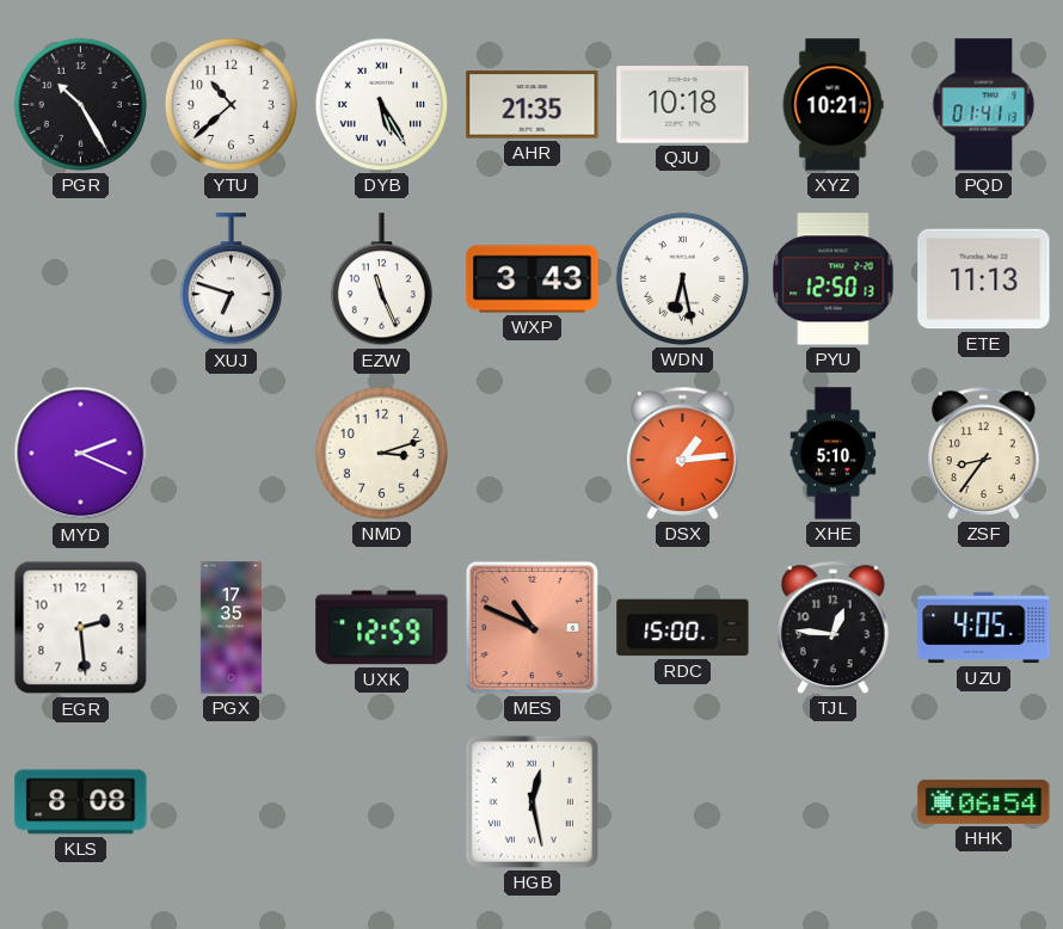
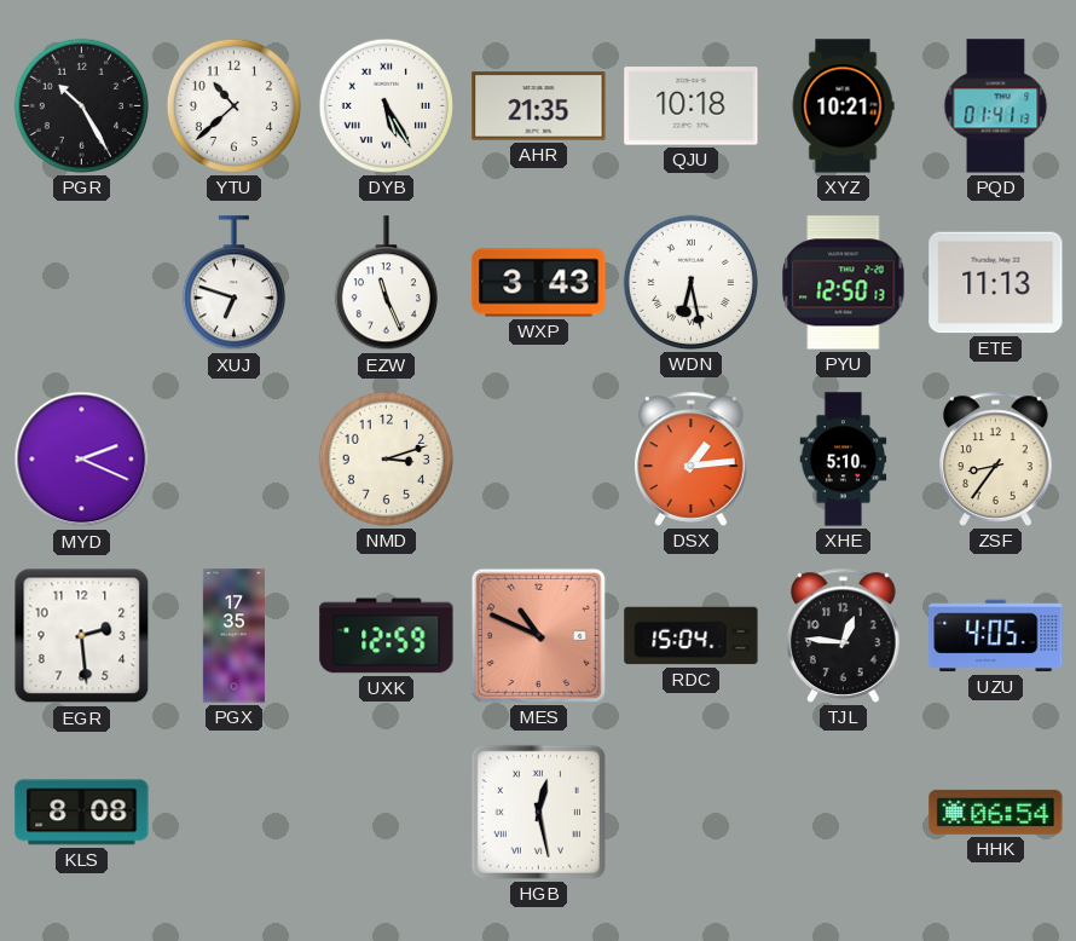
RDC: 15:00 -> 15:04
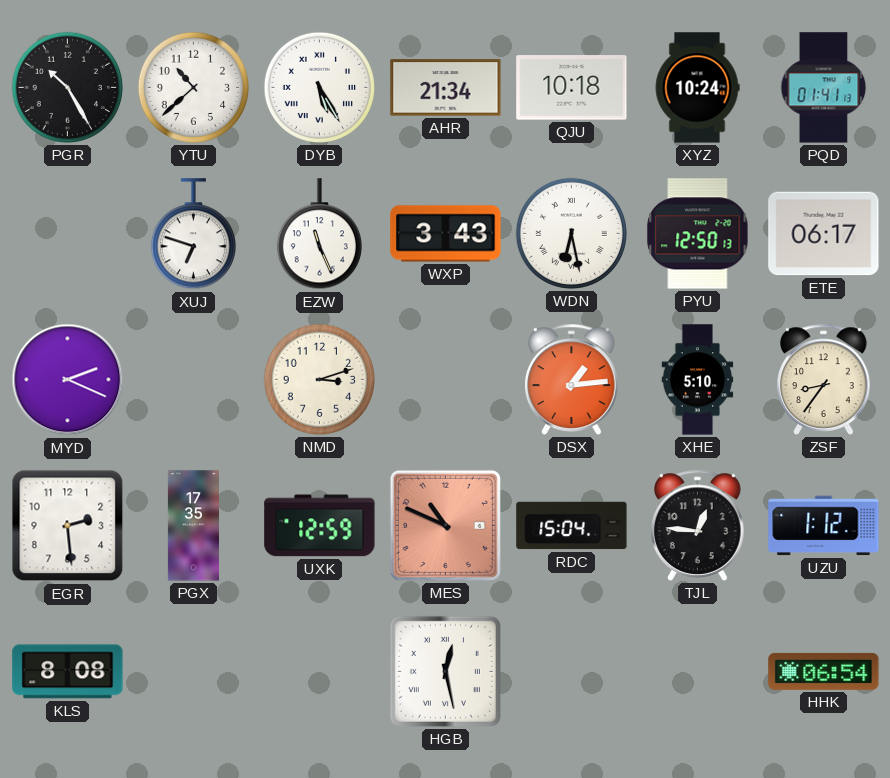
AHR: 21:35 -> 21:34
XYZ: 10:21 -> 10:24
ETE: 11:13 -> 06:17
UZU: 4:05 -> 1:12
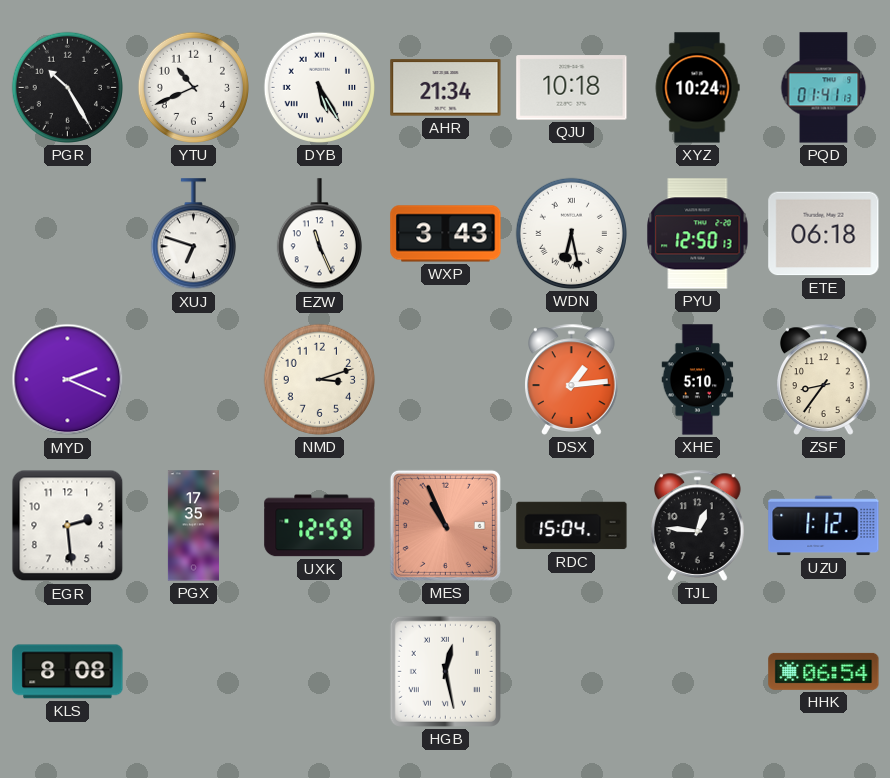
YTU: 10:38 -> 10:41
ETE: 06:17 -> 06:18
MES: 10:49 -> 10:56
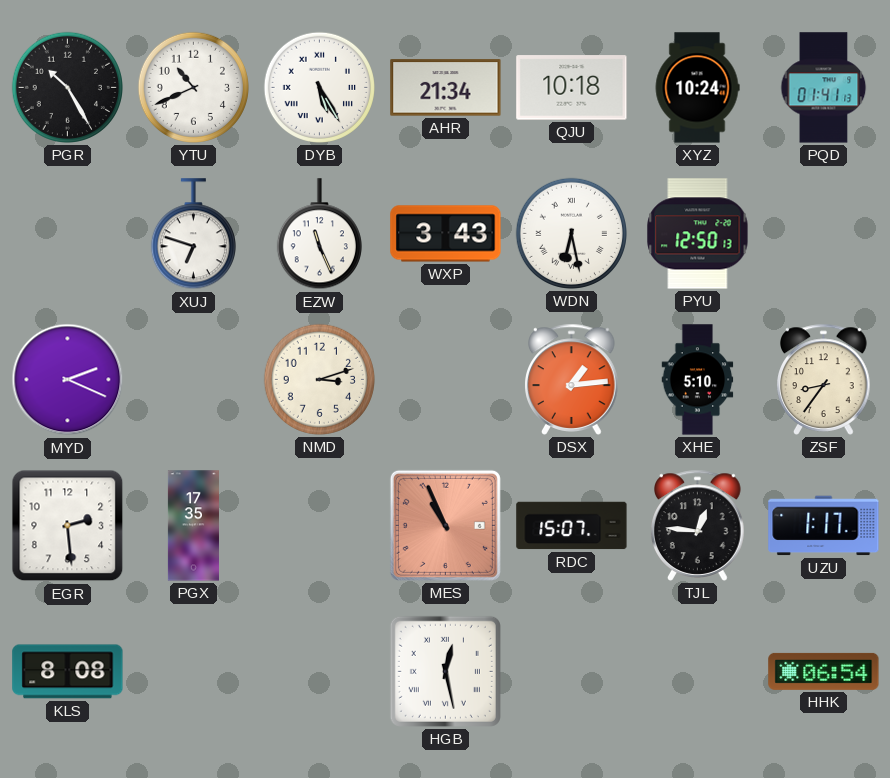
ETE: 06:18 -> none
UXK: 12:59 -> none
RDC: 15:04 -> 15:07
UZU: 1:12 -> 1:17
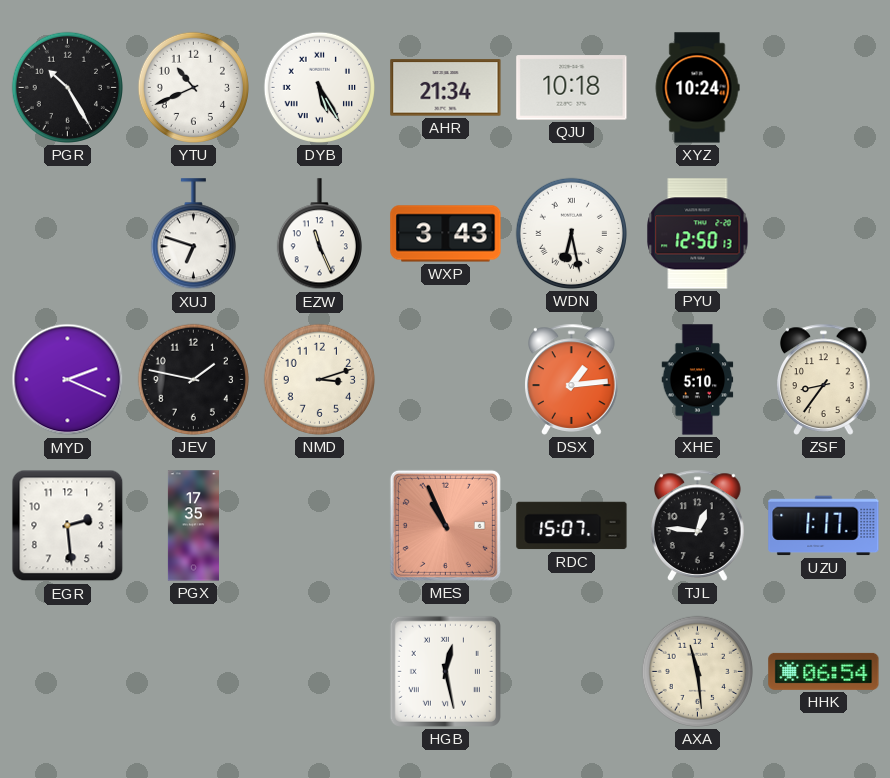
PQD: 01:41 -> none
JEV: none -> 1:47
KLS: 8:08 -> none
AXA: none -> 11:29
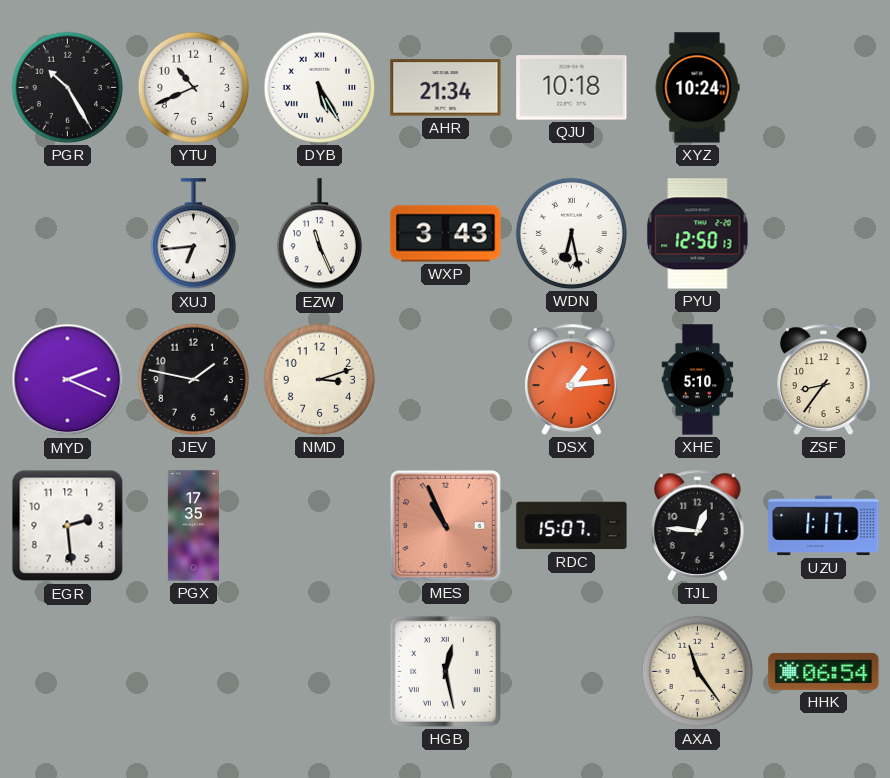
XUJ: 6:48 -> 6:44
AXA: 11:29 -> 11:24
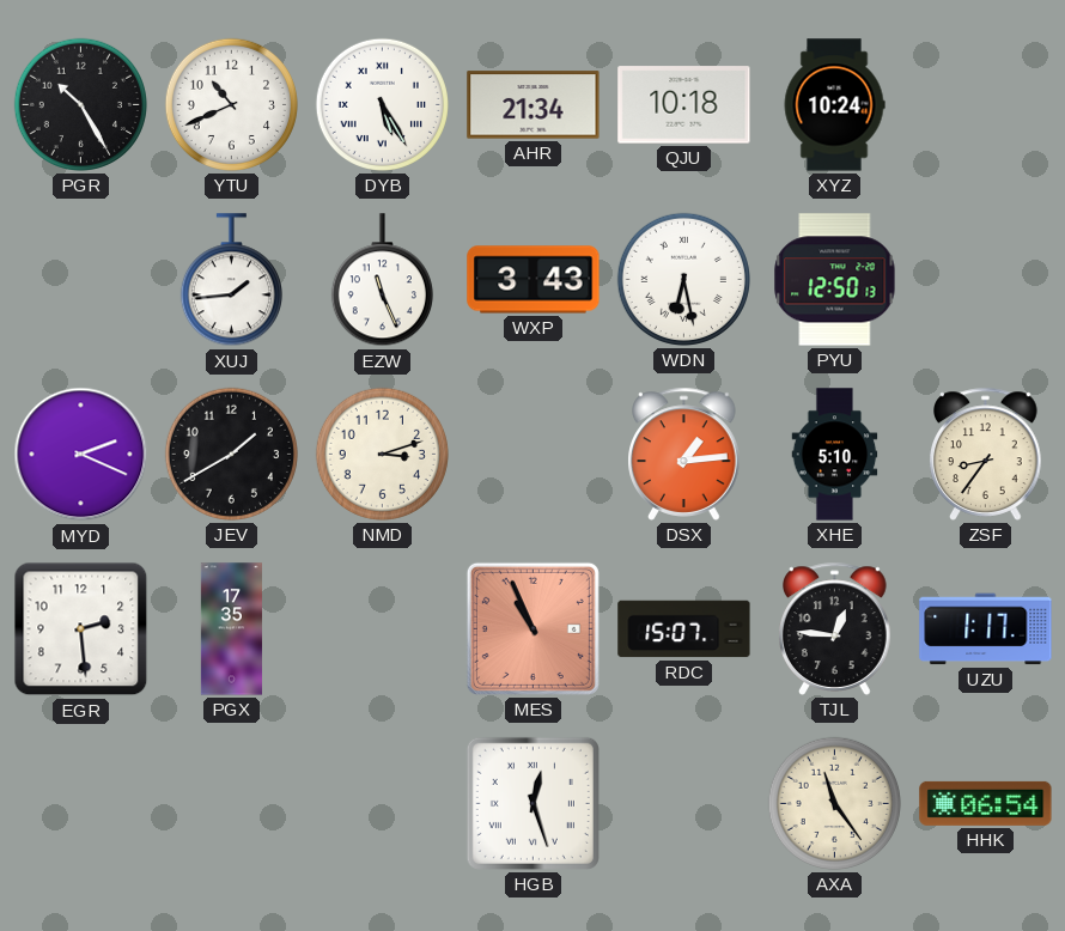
XUJ: 6:44 -> 1:44
JEV: 1:47 -> 1:40
HGB: 12:28 -> 12:27
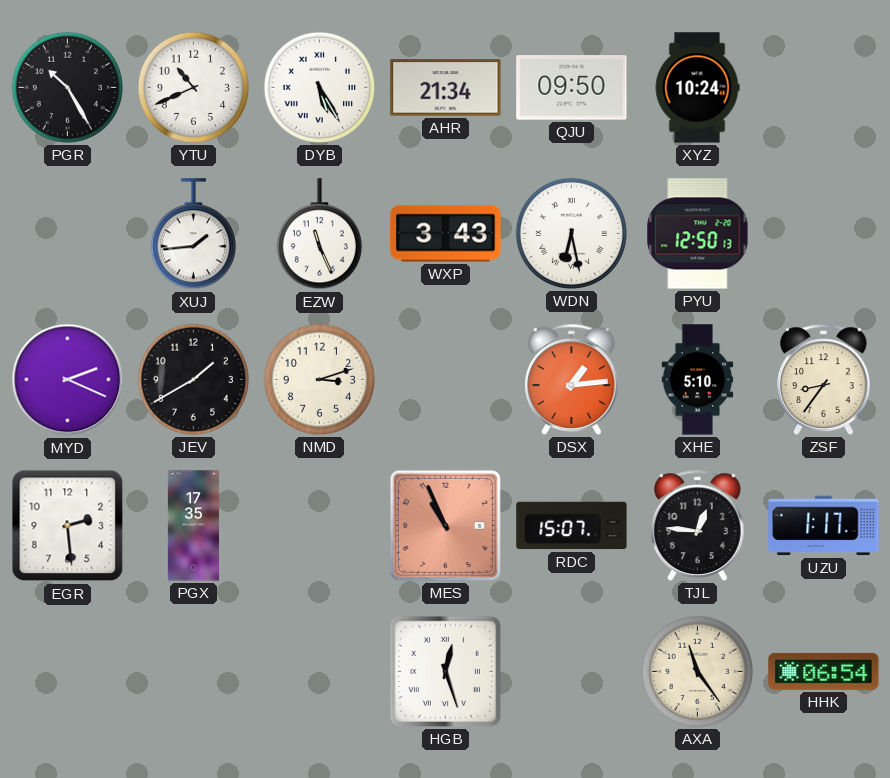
QJU: 10:18 -> 09:50
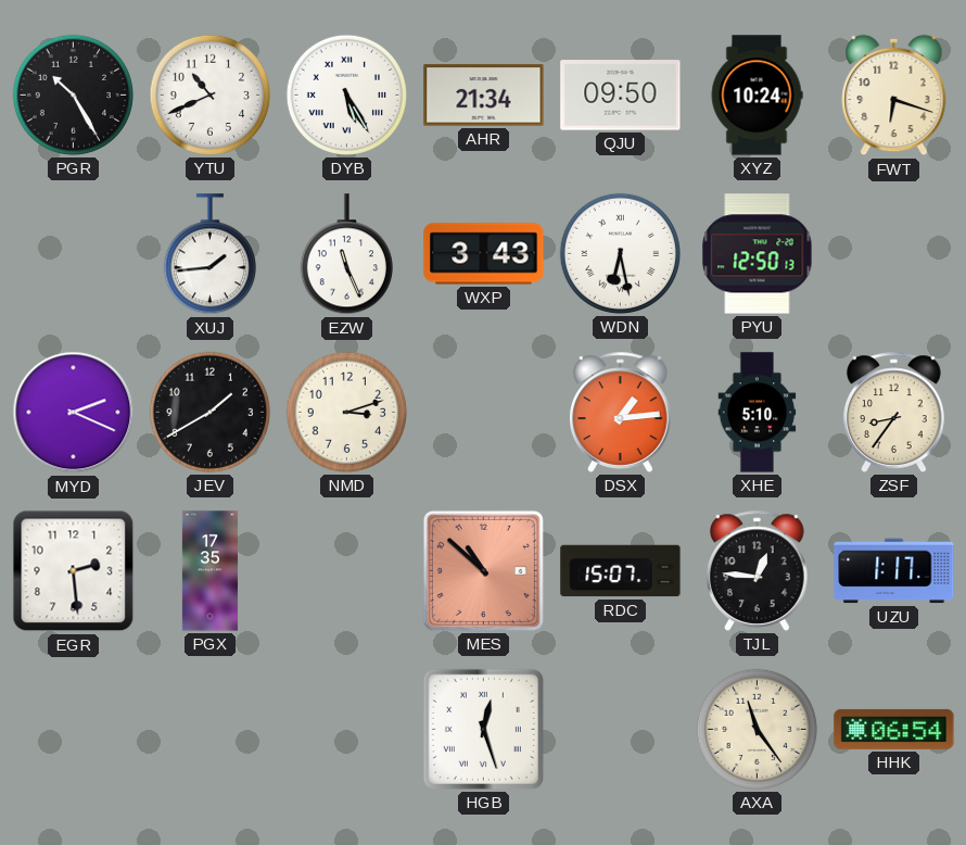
FWT: none -> 6:18
MES: 10:56 -> 10:52
